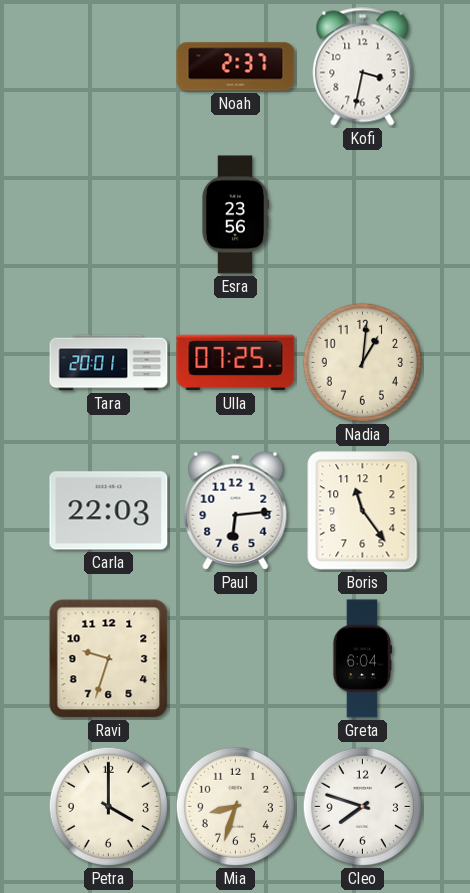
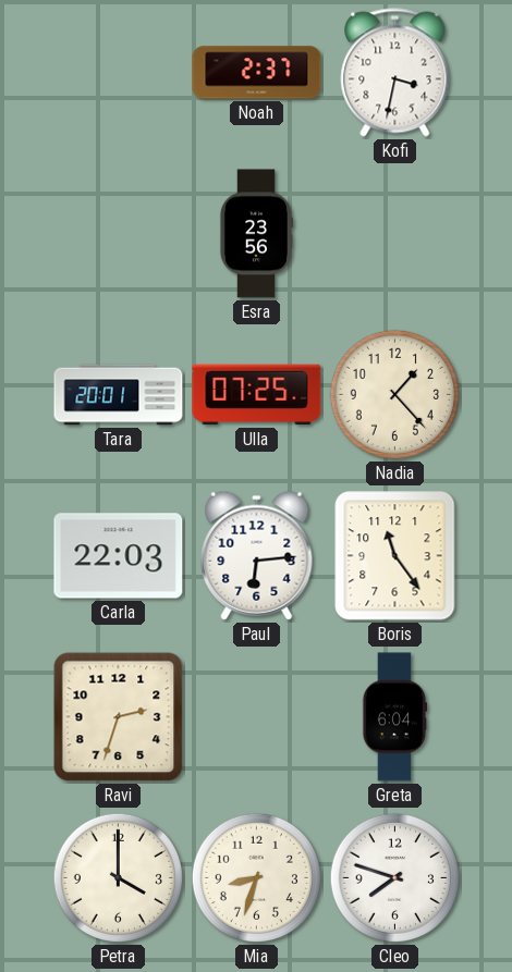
Nadia: 1:01 -> 1:23
Ravi: 9:33 -> 2:33
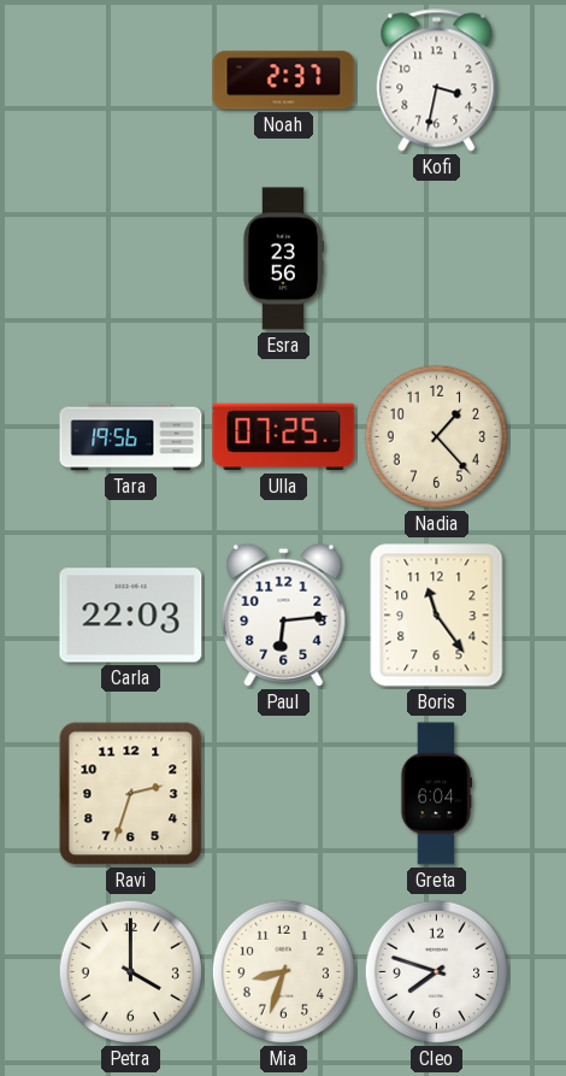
Tara: 20:01 -> 19:56
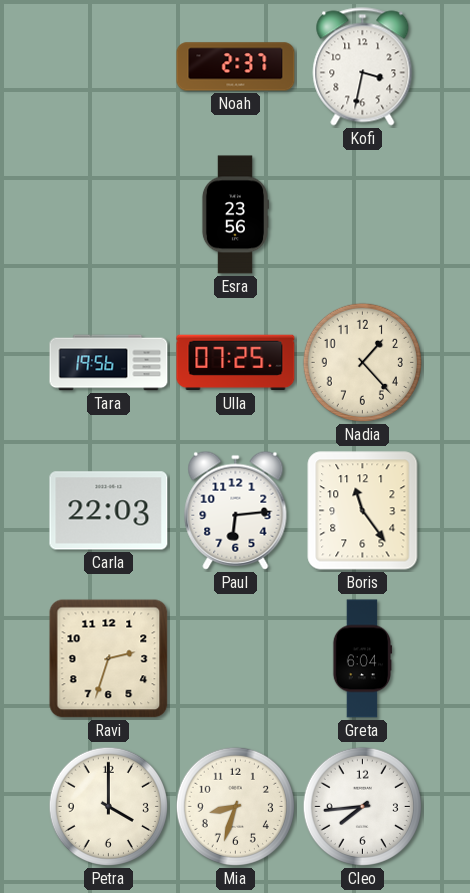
Cleo: 7:48 -> 7:44
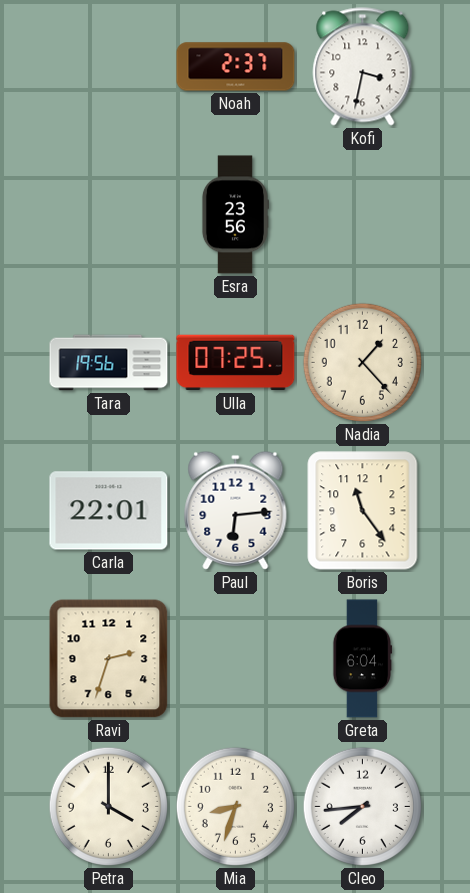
Carla: 22:03 -> 22:01
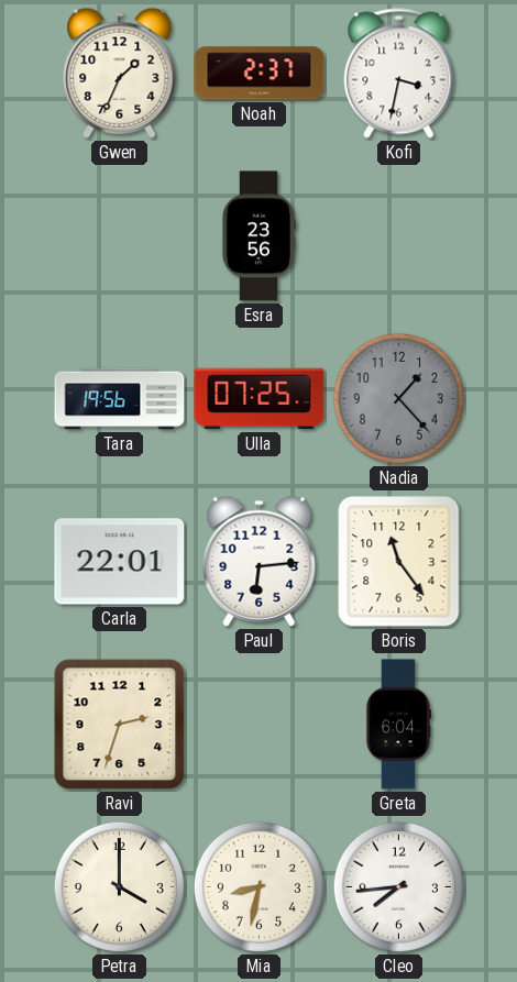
Gwen: none -> 1:34
Nadia dial: cream -> grey
Mia: 8:33 -> 8:32
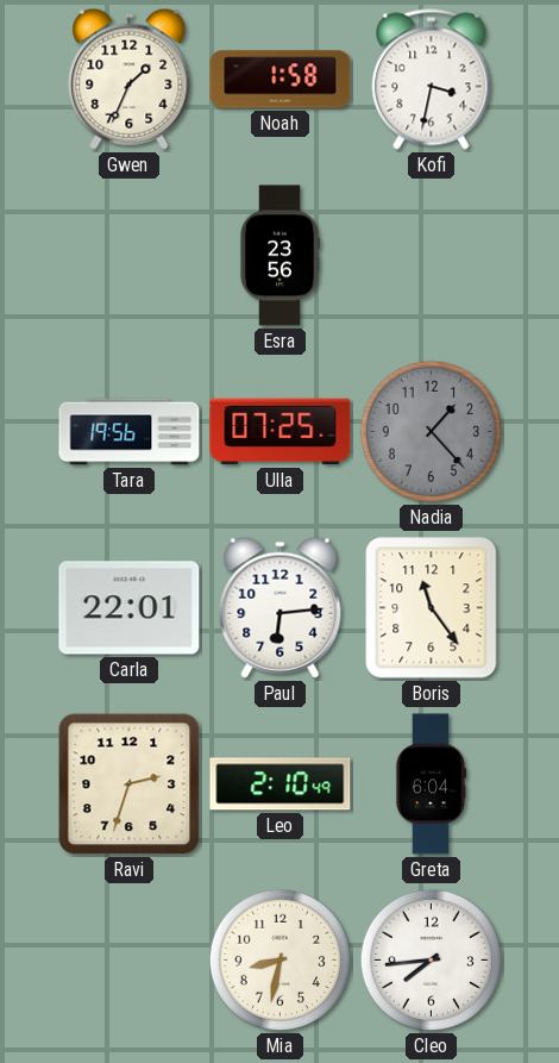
Noah: 2:37 -> 1:58
Leo: none -> 2:10
Petra: 4:00 -> none
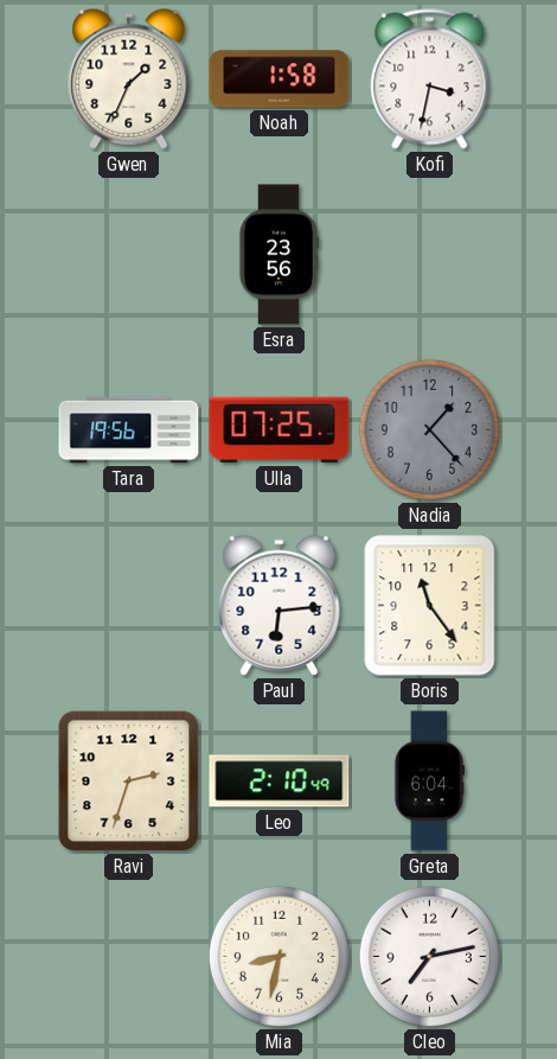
Carla: 22:01 -> none
Cleo: 7:44 -> 7:13
